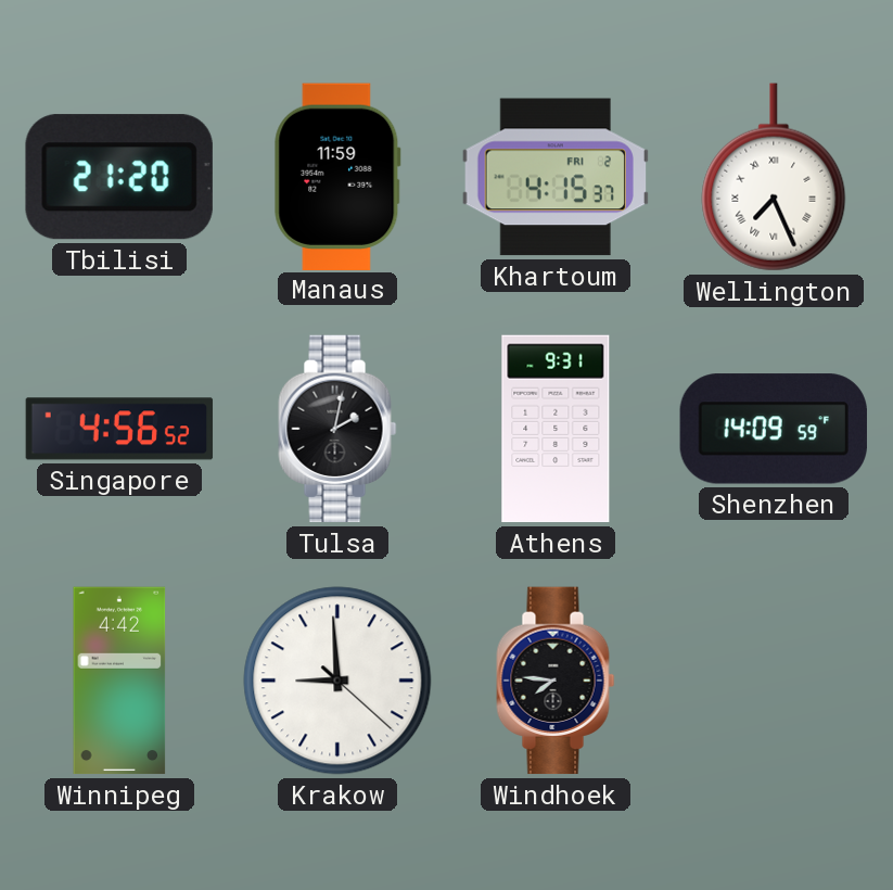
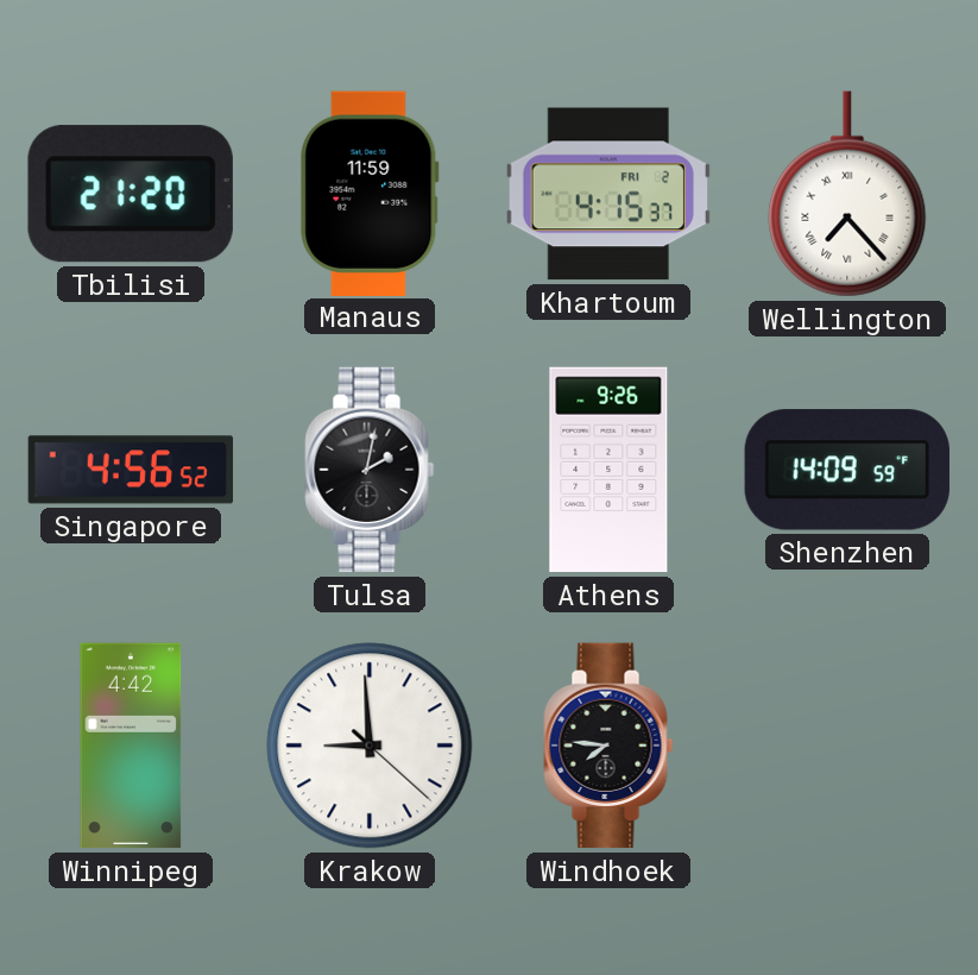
Wellington: 7:26 -> 7:23
Athens: 9:31 -> 9:26
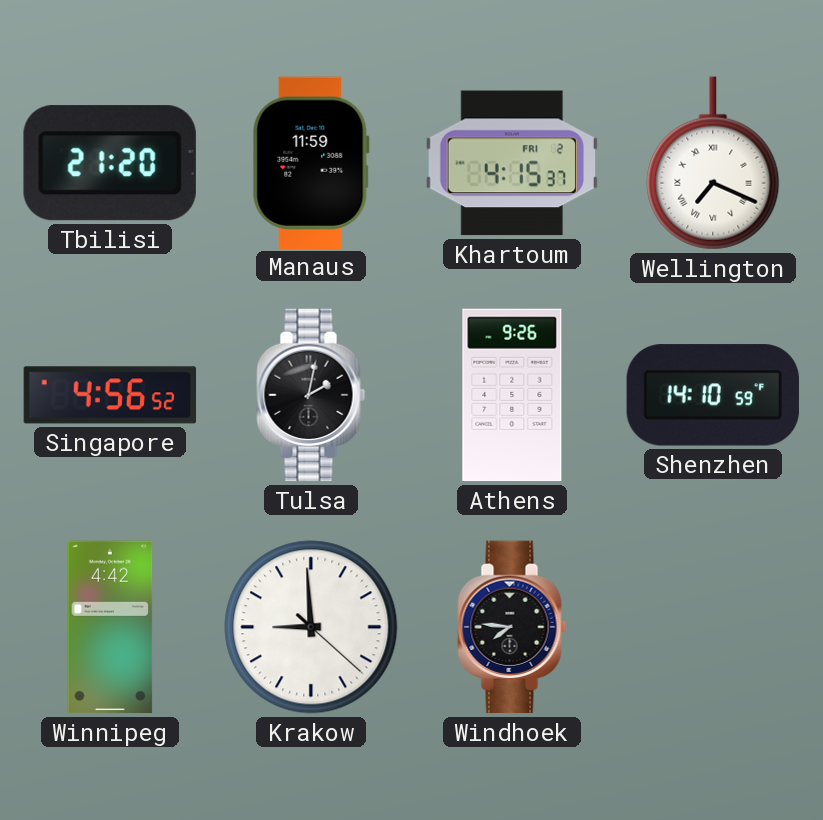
Wellington: 7:23 -> 7:19
Shenzhen: 14:09 -> 14:10
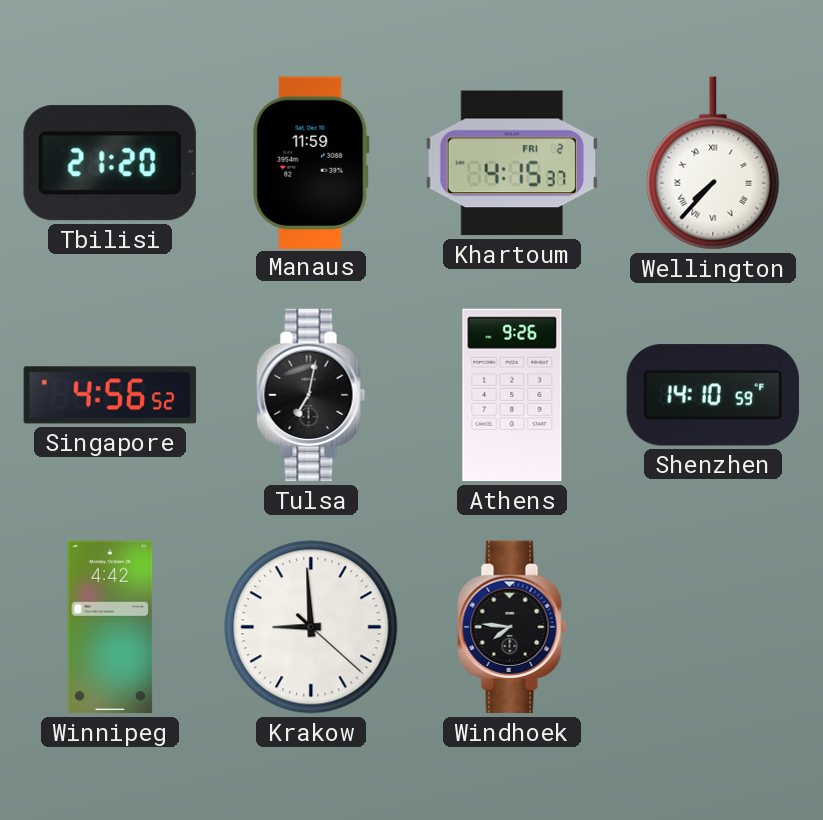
Wellington: 7:19 -> 7:37
Tulsa: 2:02 -> 7:02
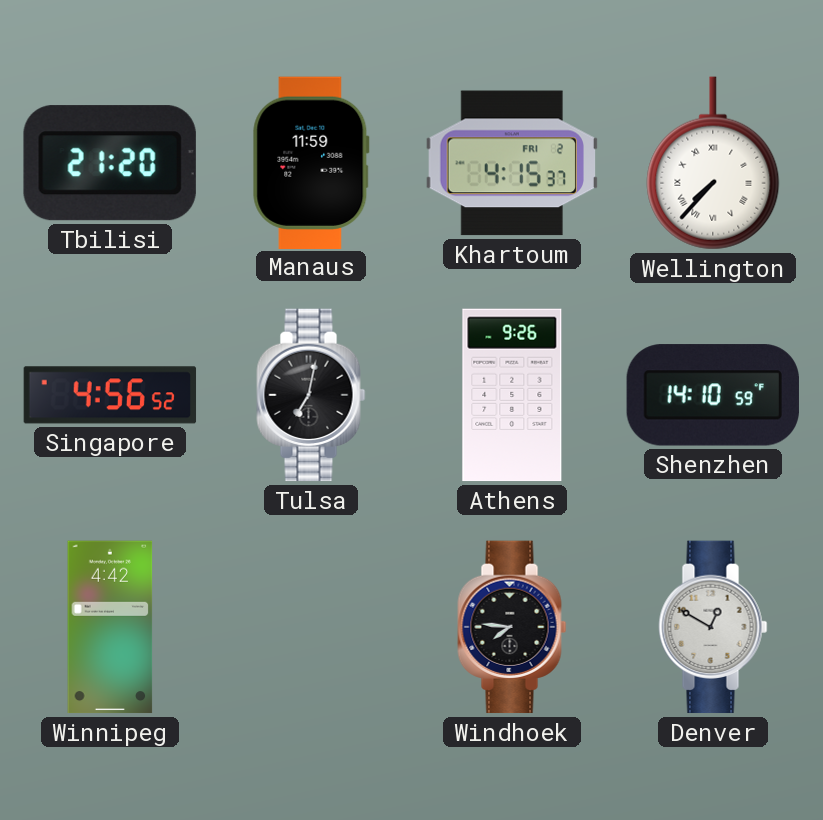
Krakow: 8:59 -> none
Denver: none -> 12:50
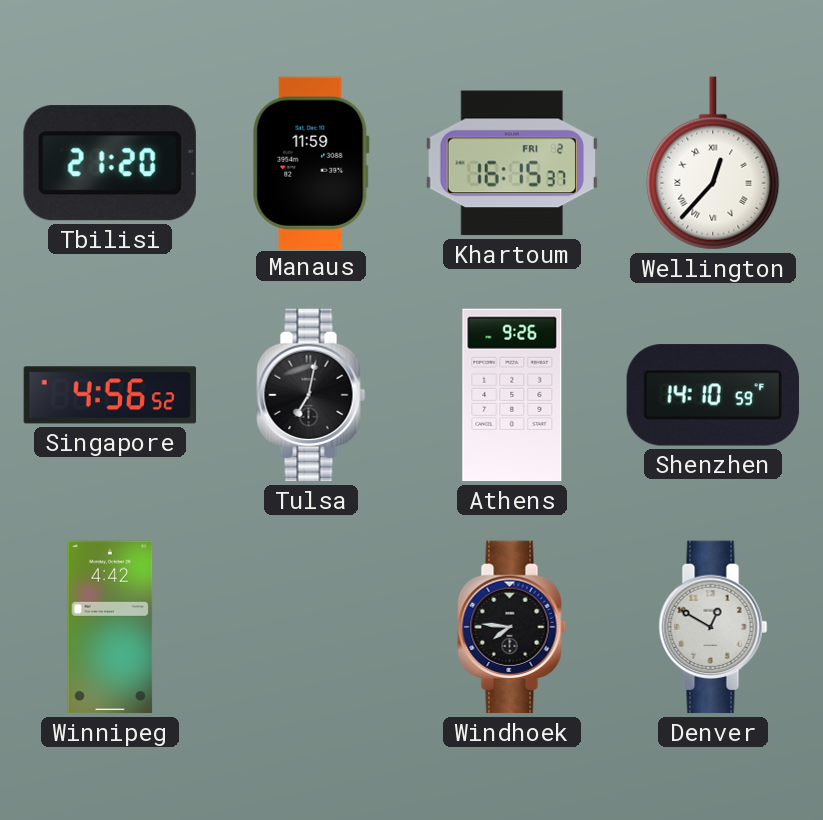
Khartoum: 4:15 -> 16:15
Wellington: 7:37 -> 12:37
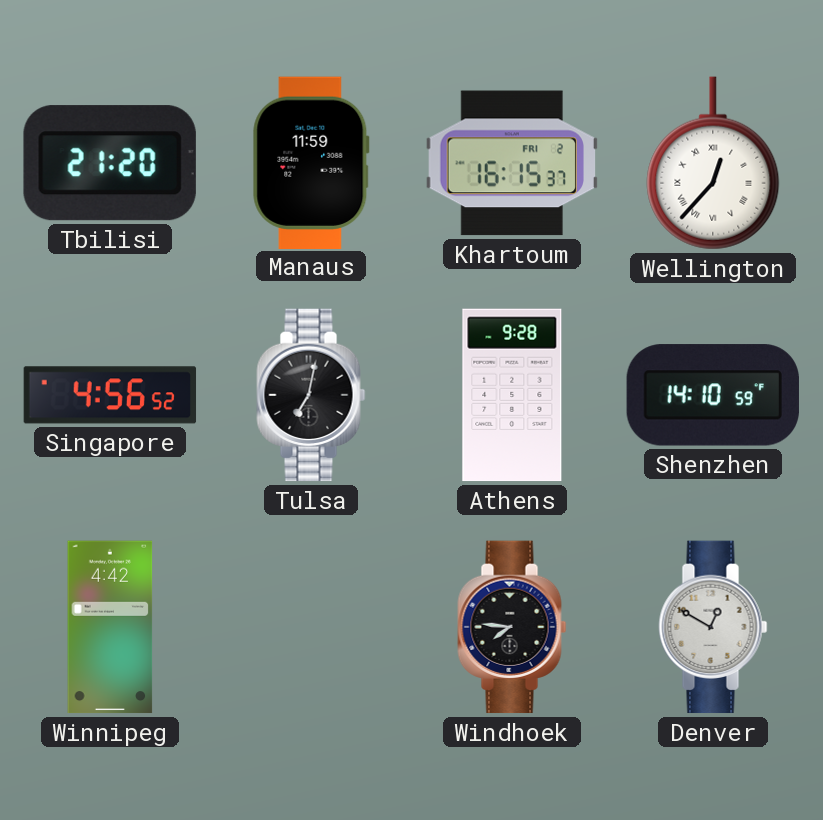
Athens: 9:26 -> 9:28
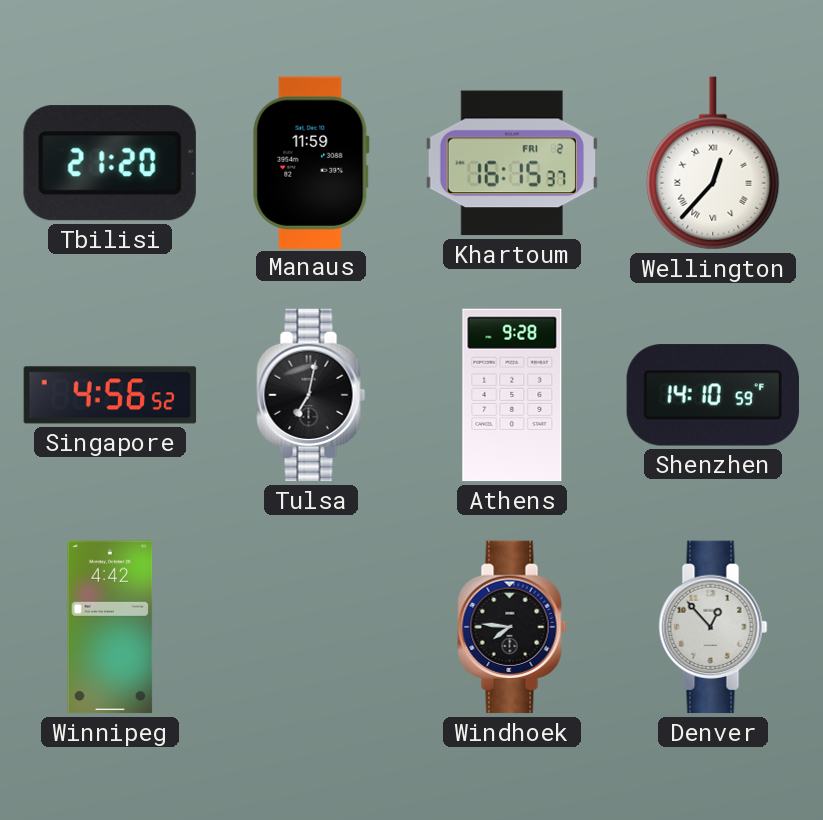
Denver: 12:50 -> 12:53
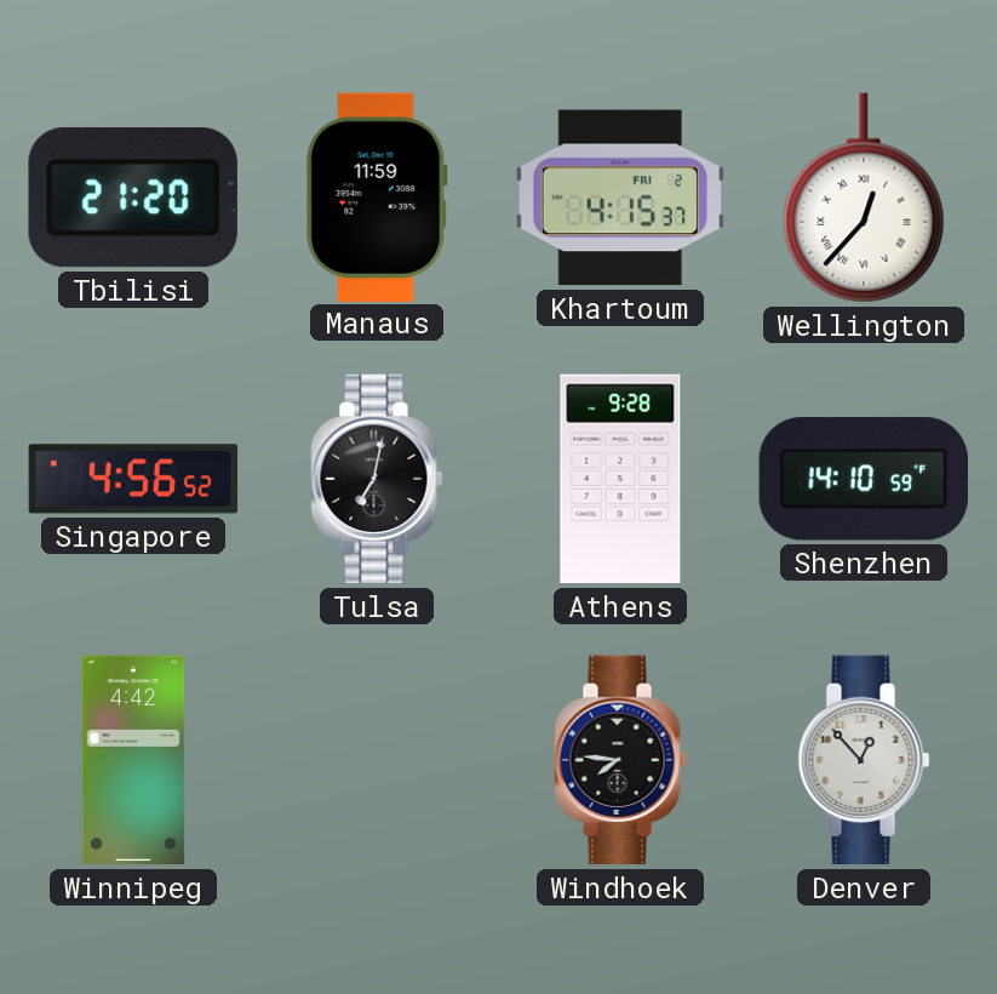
Khartoum: 16:15 -> 4:15
